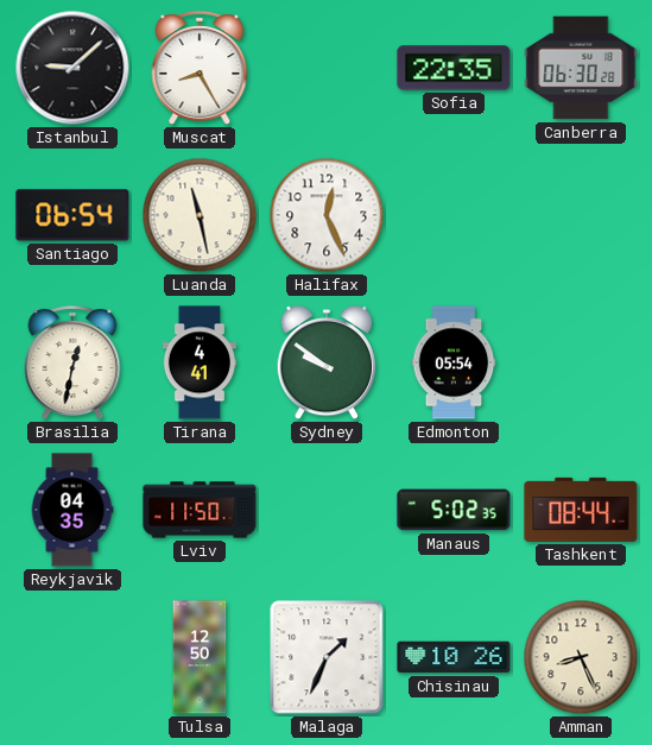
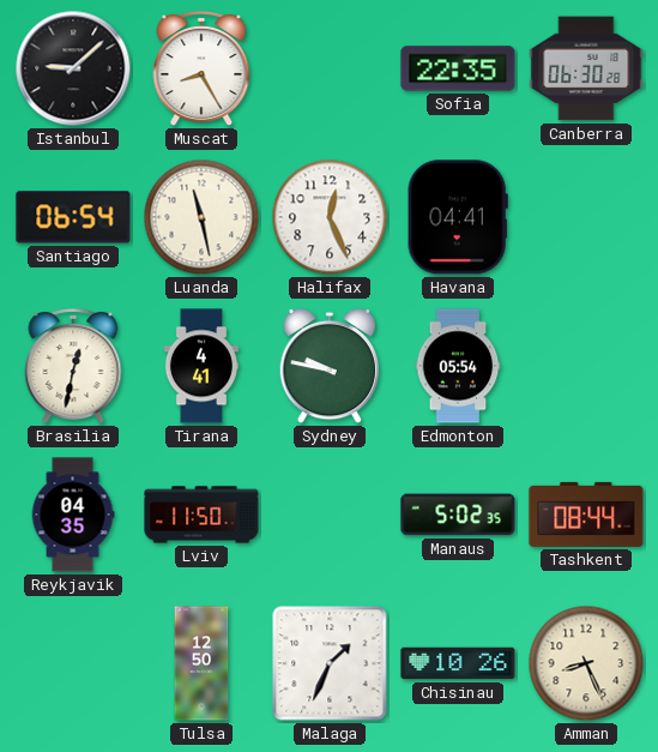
Havana: none -> 04:41
Sydney: 9:51 -> 9:47
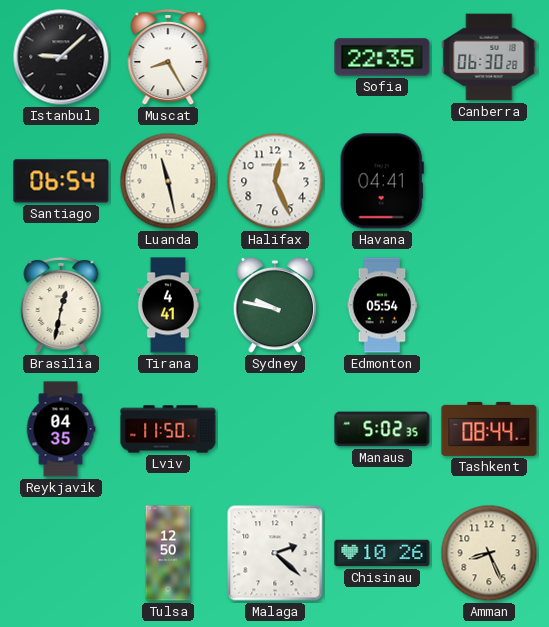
Malaga: 1:34 -> 2:22
